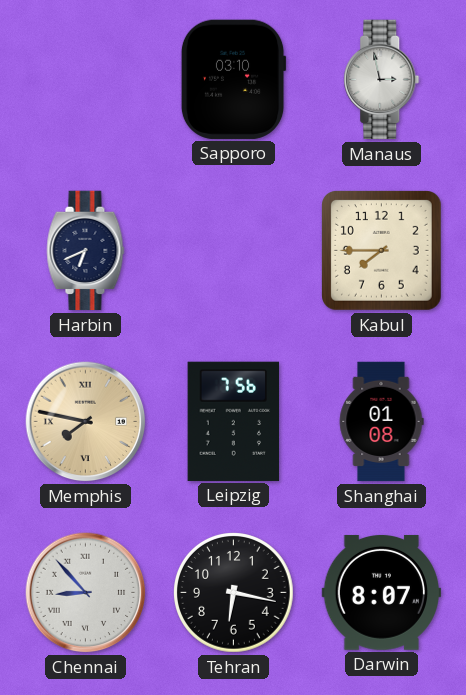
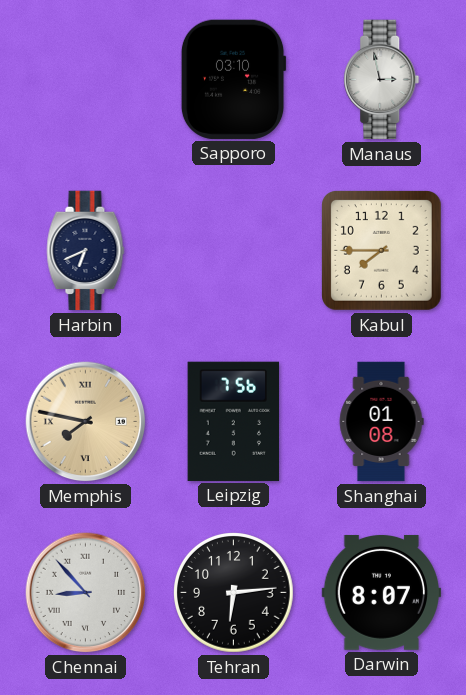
Tehran: 6:17 -> 6:14
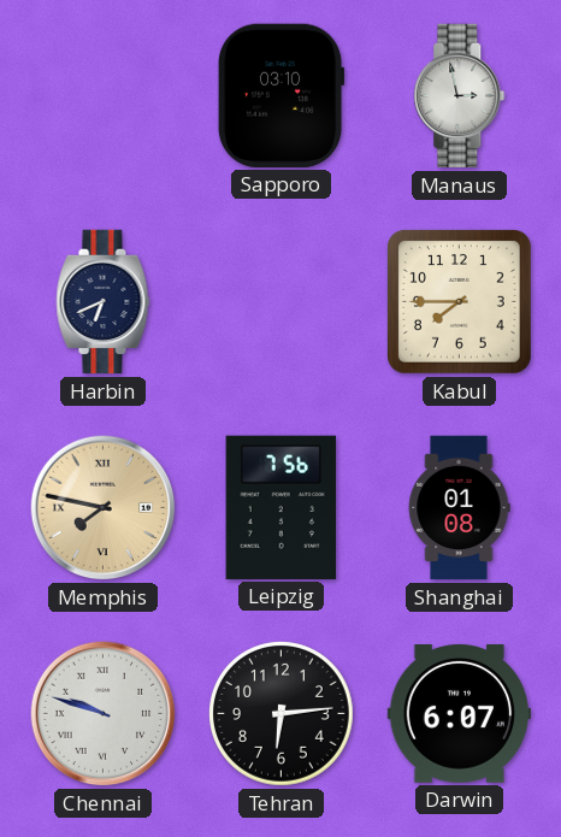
Chennai: 8:53 -> 9:48
Darwin: 8:07 -> 6:07
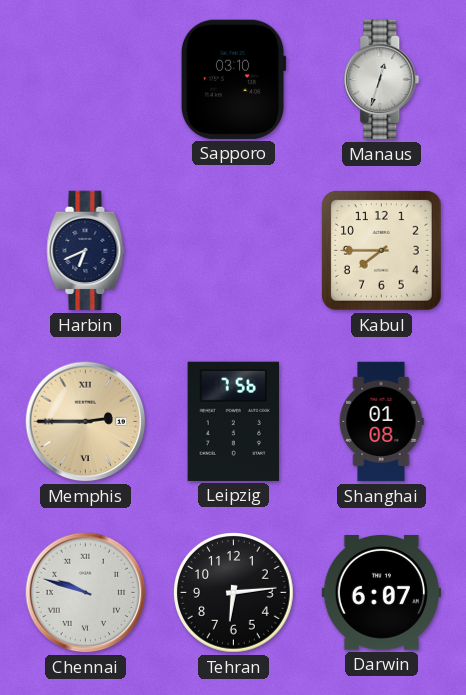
Manaus: 2:58 -> 12:33
Memphis: 7:47 -> 2:45
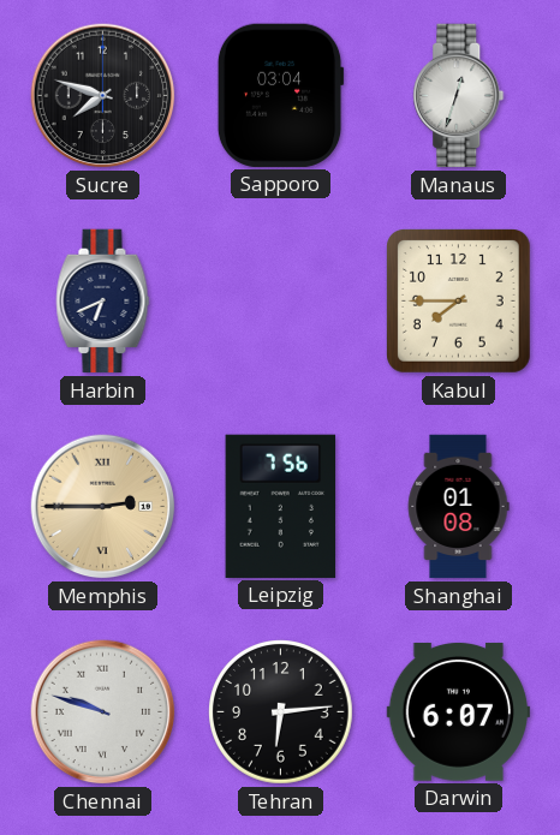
Sucre: none -> 7:48
Sapporo: 03:10 -> 03:04
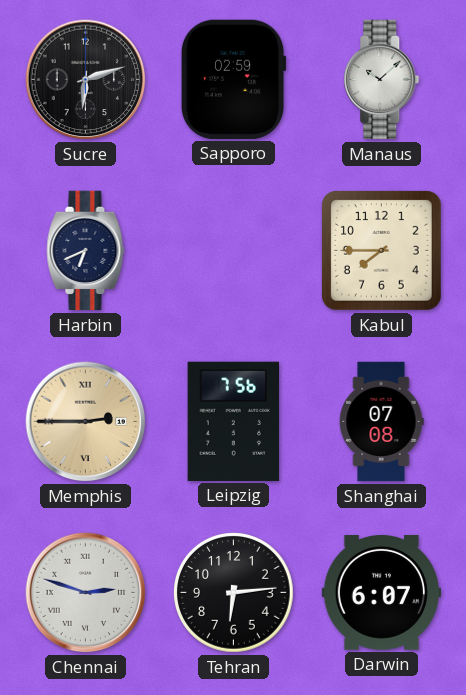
Sucre: 7:48 -> 6:12
Sapporo: 03:04 -> 02:59
Manaus: 12:33 -> 10:08
Shanghai: 01:08 -> 07:08
Chennai: 9:48 -> 2:48
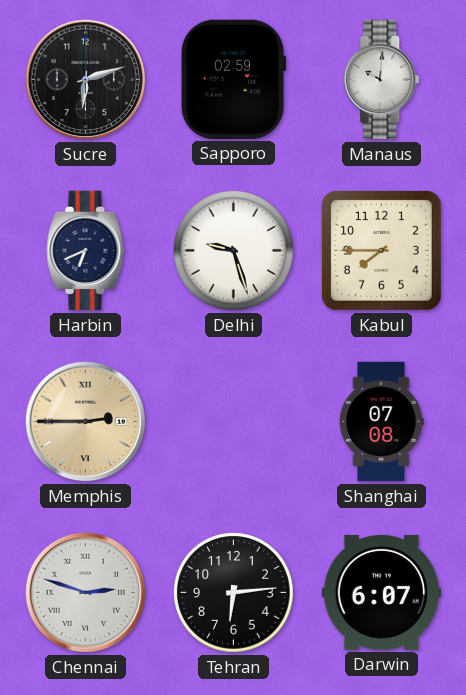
Manaus: 10:08 -> 10:01
Delhi: none -> 9:27
Leipzig: 7:56 -> none
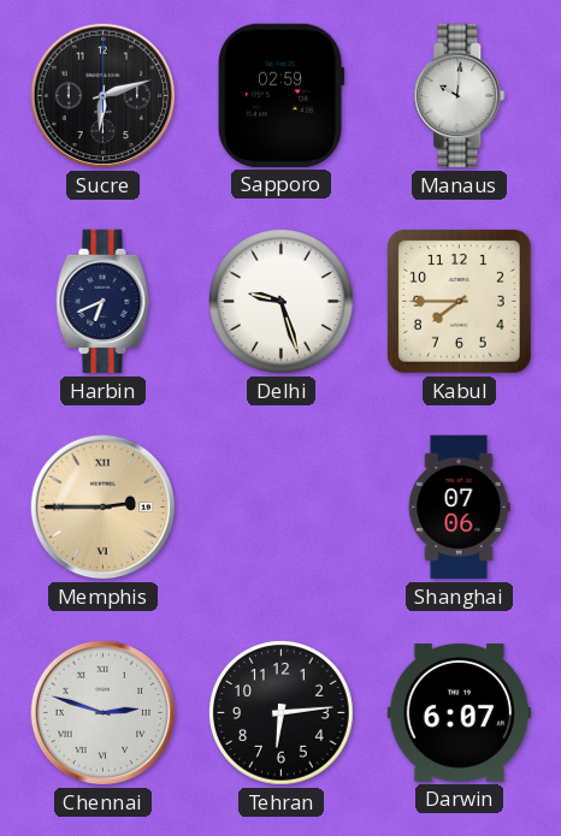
Shanghai: 07:08 -> 07:06
